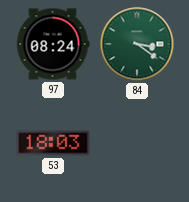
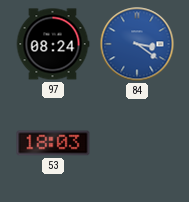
84 dial: green -> blue
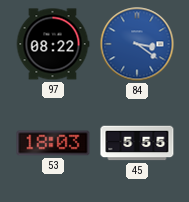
97: 08:24 -> 08:22
45: none -> 5:55
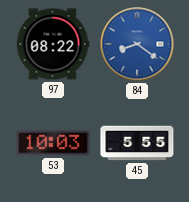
84: 3:21 -> 8:21
53: 18:03 -> 10:03
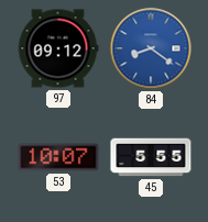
97: 08:22 -> 09:12
53: 10:03 -> 10:07
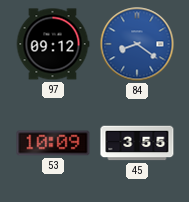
53: 10:07 -> 10:09
45: 5:55 -> 3:55
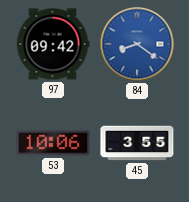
97: 09:12 -> 09:42
53: 10:09 -> 10:06
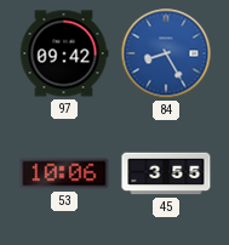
84: 8:21 -> 8:25
